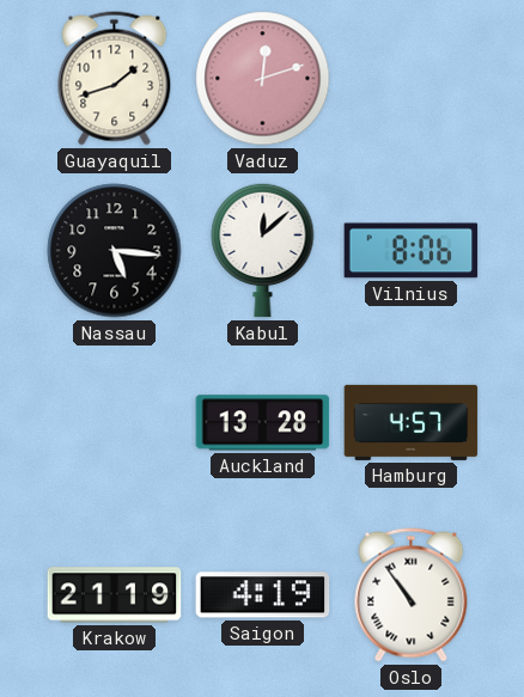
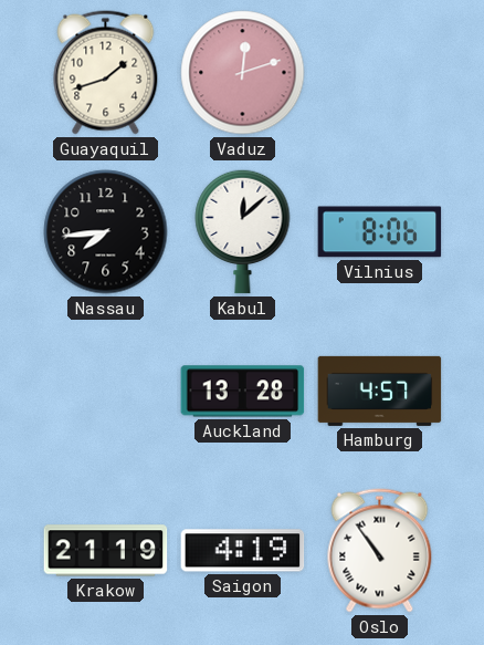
Nassau: 5:16 -> 7:44
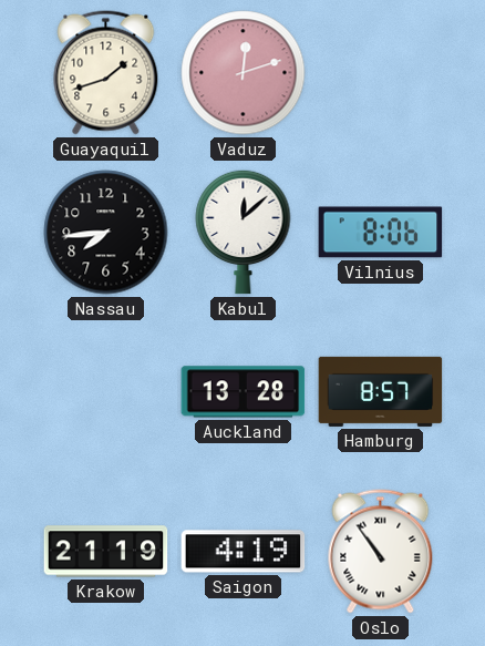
Hamburg: 4:57 -> 8:57
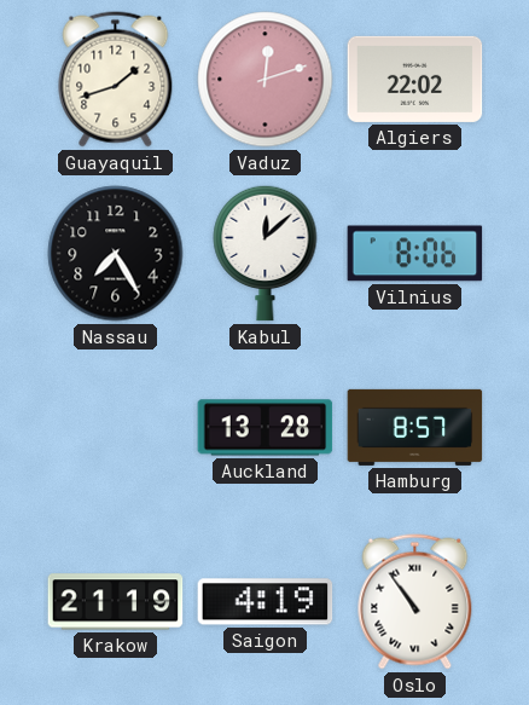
Algiers: none -> 22:02
Nassau: 7:44 -> 7:25
